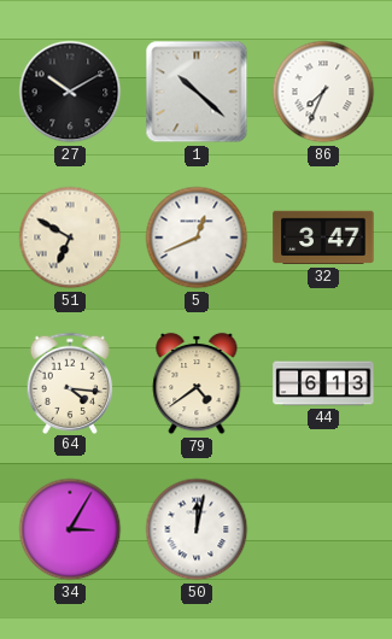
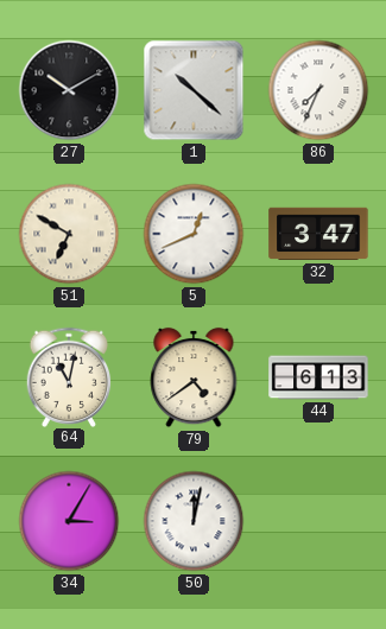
64: 4:16 -> 11:02
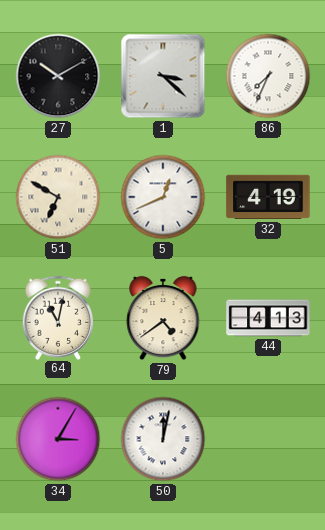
1: 10:22 -> 3:22
32: 3:47 -> 4:19
44: 6:13 -> 4:13
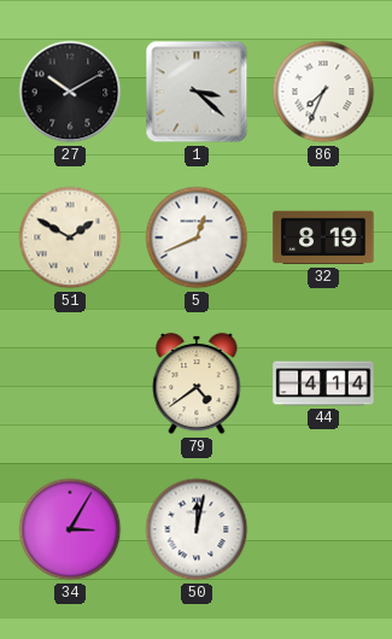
51: 6:50 -> 1:50
32: 4:19 -> 8:19
64: 11:02 -> none
44: 4:13 -> 4:14
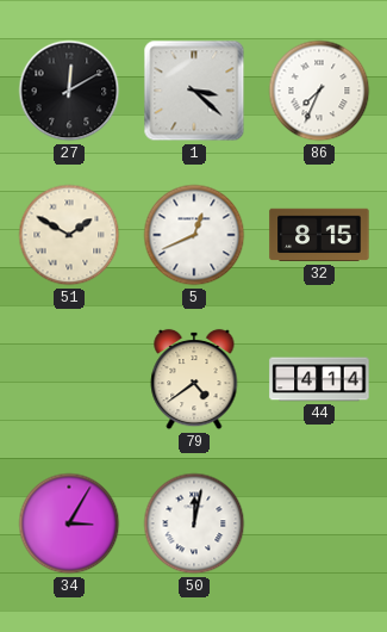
27: 10:10 -> 12:10
32: 8:19 -> 8:15
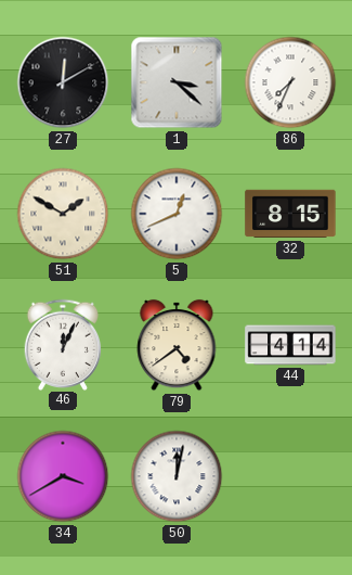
46: none -> 12:04
34: 3:05 -> 3:40
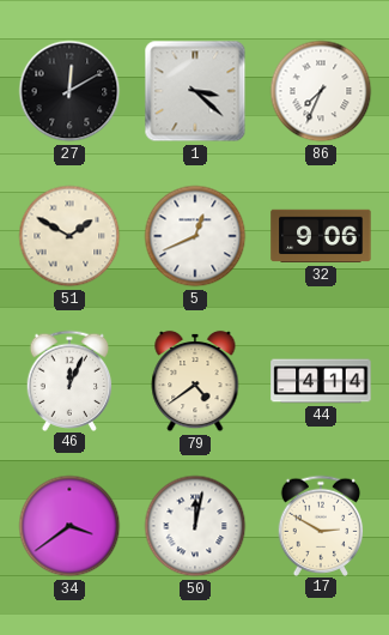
32: 8:15 -> 9:06
34: 3:40 -> 3:39
17: none -> 2:50
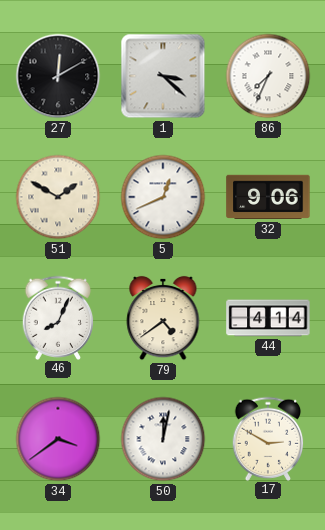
46: 12:04 -> 8:04
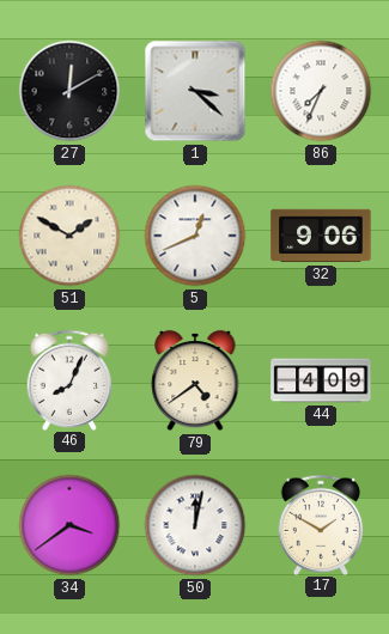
44: 4:14 -> 4:09
17: 2:50 -> 1:50
